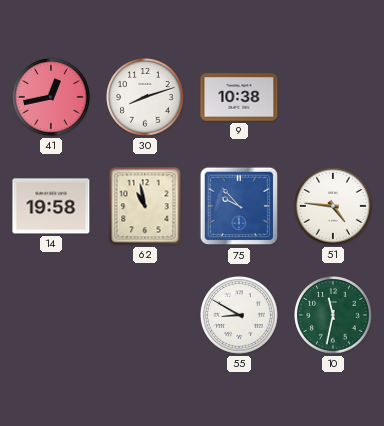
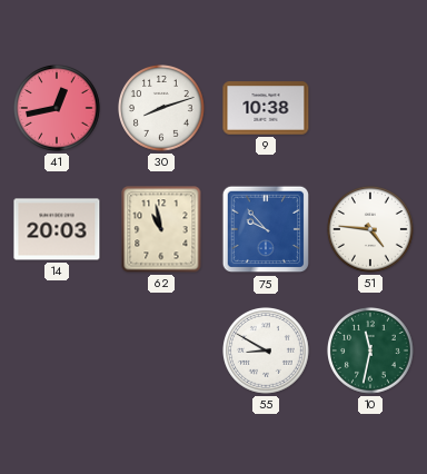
14: 19:58 -> 20:03
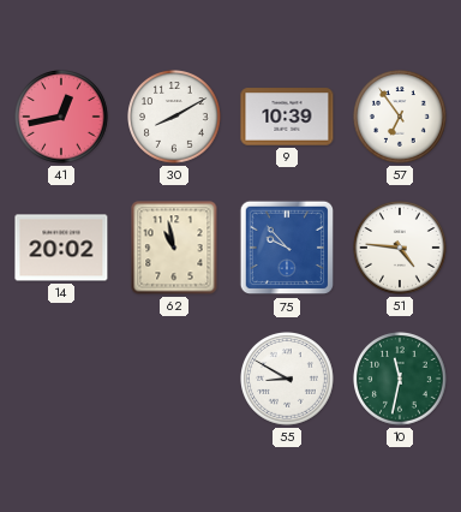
30: 8:12 -> 8:10
9: 10:38 -> 10:39
57: none -> 6:54
14: 20:03 -> 20:02
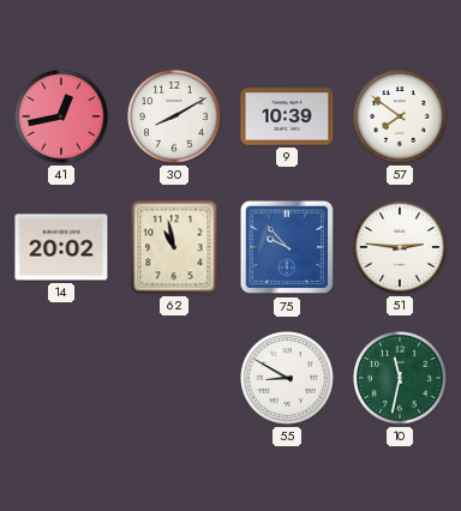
57: 6:54 -> 7:51
51: 4:46 -> 2:46
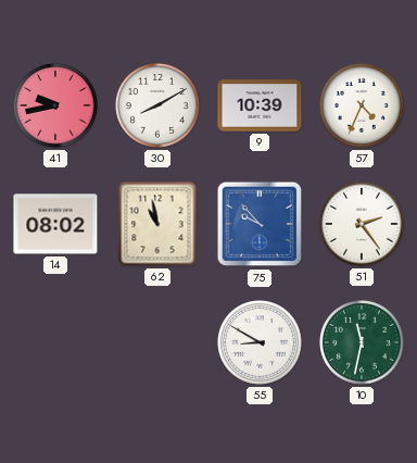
41: 12:43 -> 9:43
57: 7:51 -> 4:34
14: 20:02 -> 08:02
51: 2:46 -> 2:24
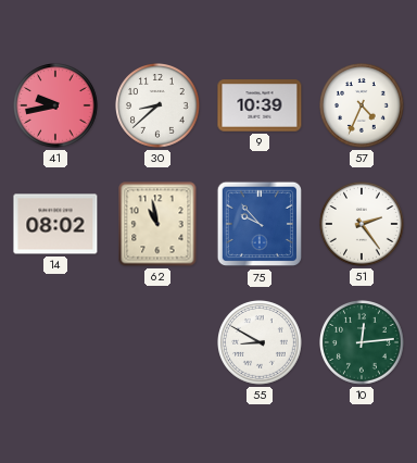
30: 8:10 -> 8:38
10: 11:32 -> 12:14
